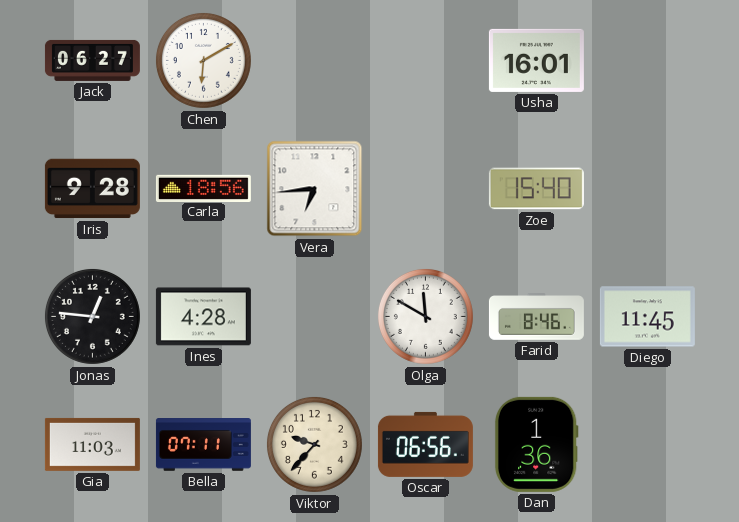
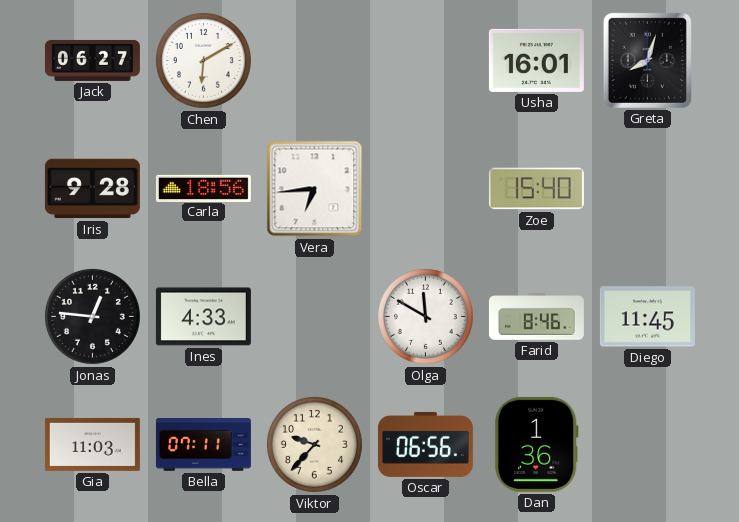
Greta: none -> 8:03
Ines: 4:28 -> 4:33
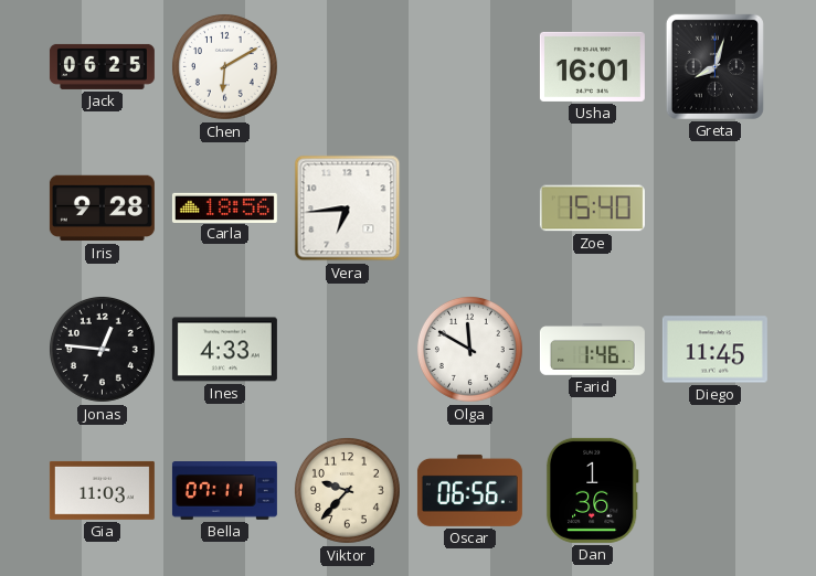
Jack: 06:27 -> 06:25
Farid: 8:46 -> 1:46
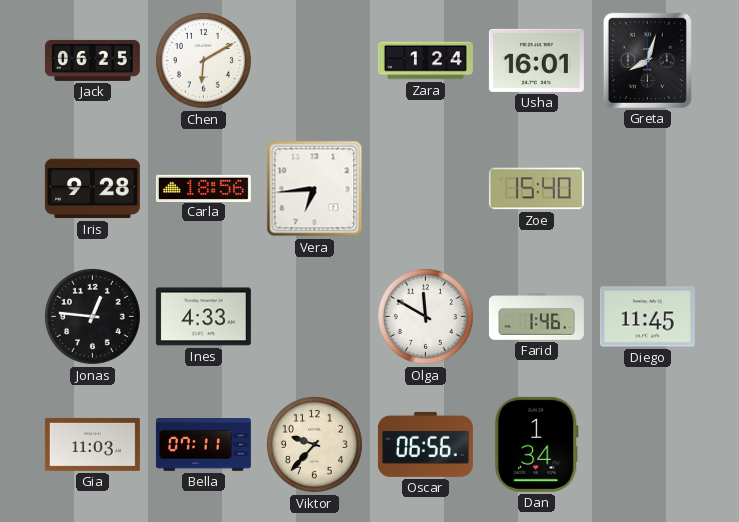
Zara: none -> 1:24
Dan: 1:36 -> 1:34
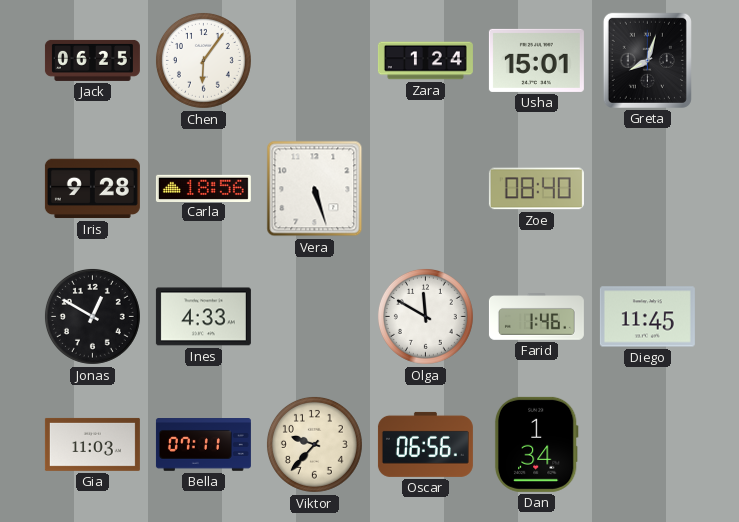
Chen: 6:10 -> 6:06
Usha: 16:01 -> 15:01
Vera: 6:44 -> 5:27
Zoe: 15:40 -> 08:40
Jonas: 12:46 -> 12:50
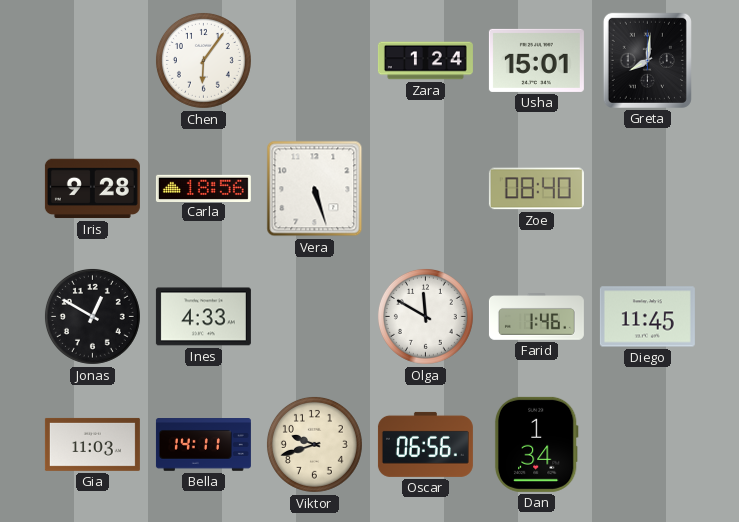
Jack: 06:25 -> none
Greta: 8:03 -> 8:01
Bella: 07:11 -> 14:11
Viktor: 9:37 -> 9:42
